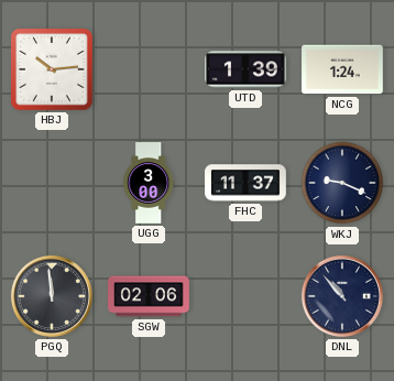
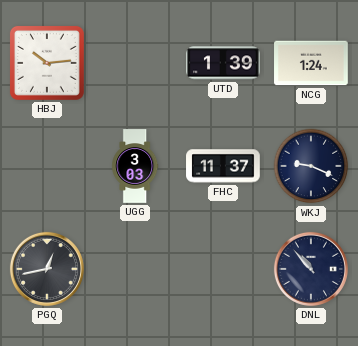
UGG: 3:00 -> 3:03
PGQ: 11:59 -> 12:43
SGW: 02:06 -> none
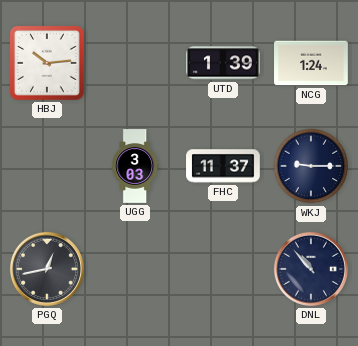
WKJ: 9:19 -> 9:15
